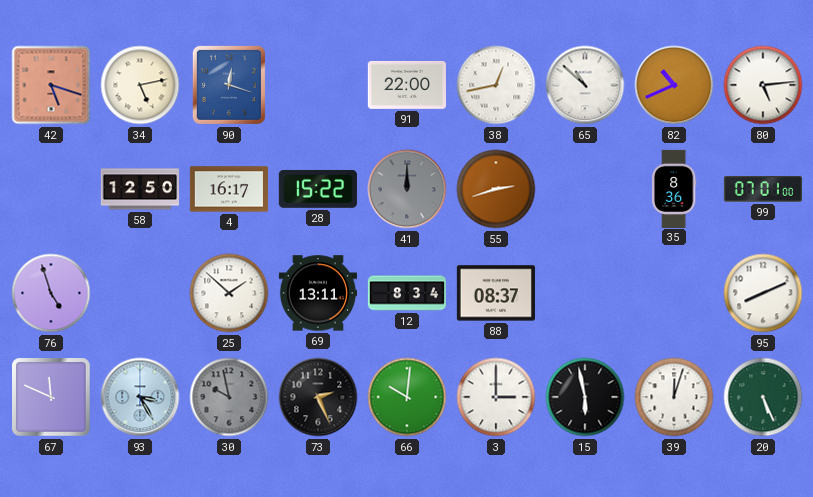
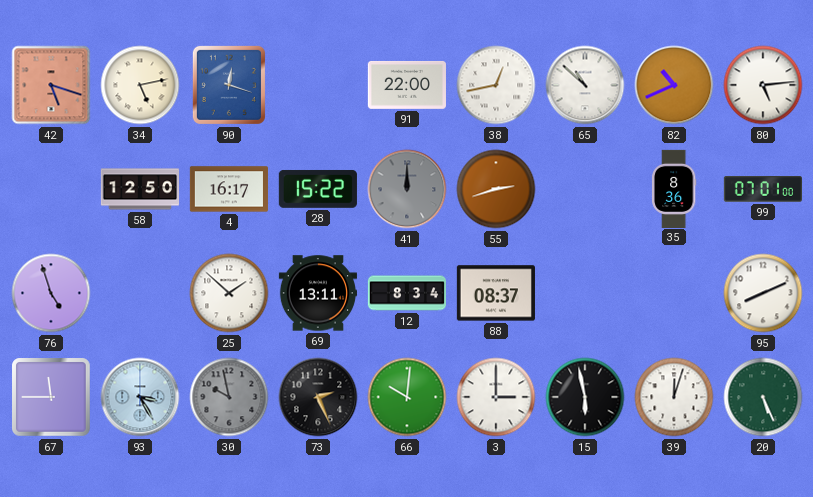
67: 11:49 -> 11:45
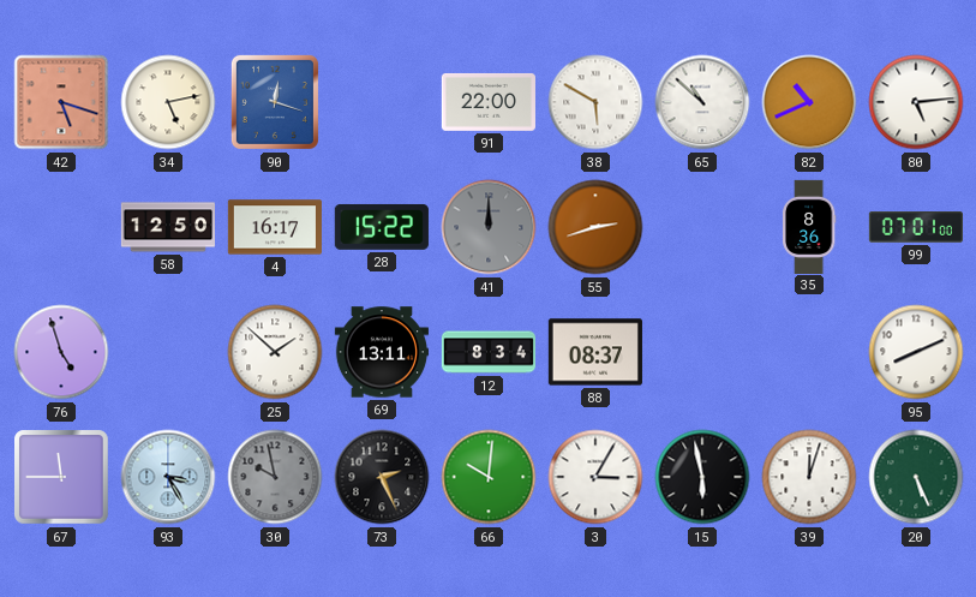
38: 12:43 -> 5:50
3: 3:00 -> 3:05
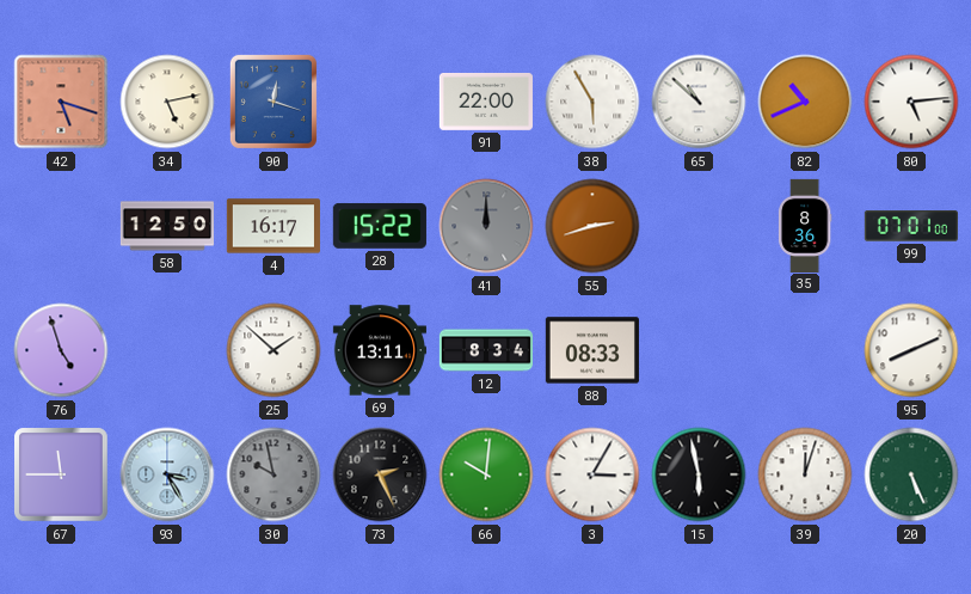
38: 5:50 -> 5:55
88: 08:37 -> 08:33
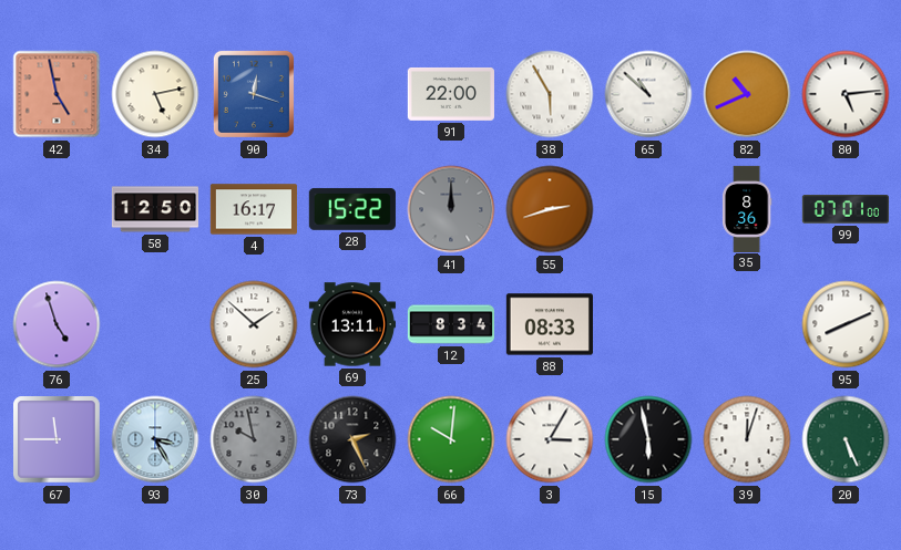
42: 5:18 -> 4:58
